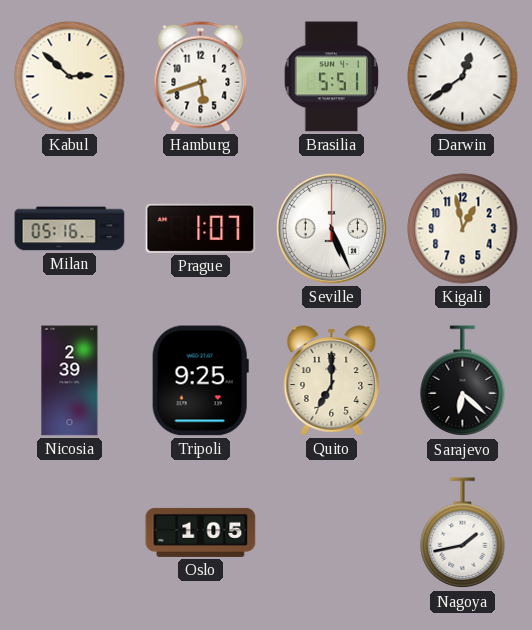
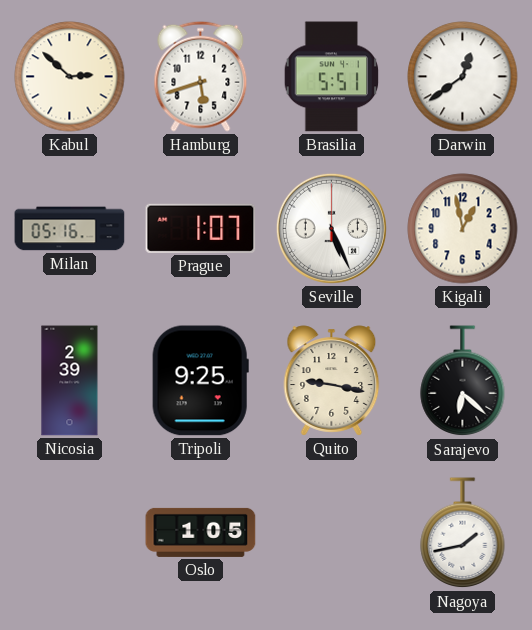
Quito: 7:00 -> 9:17
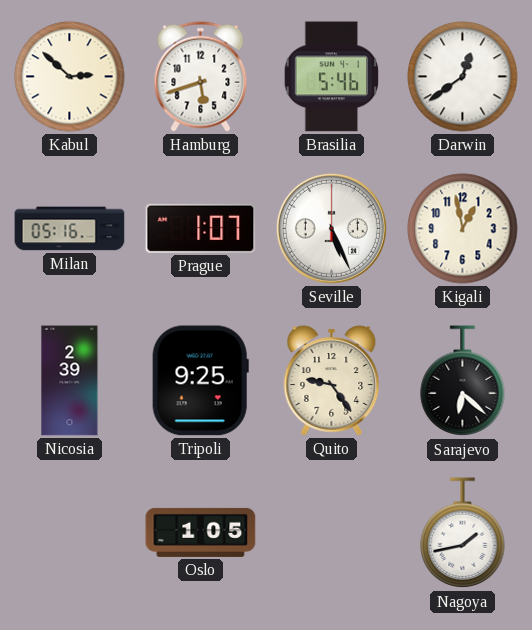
Brasilia: 5:51 -> 5:46
Quito: 9:17 -> 9:24
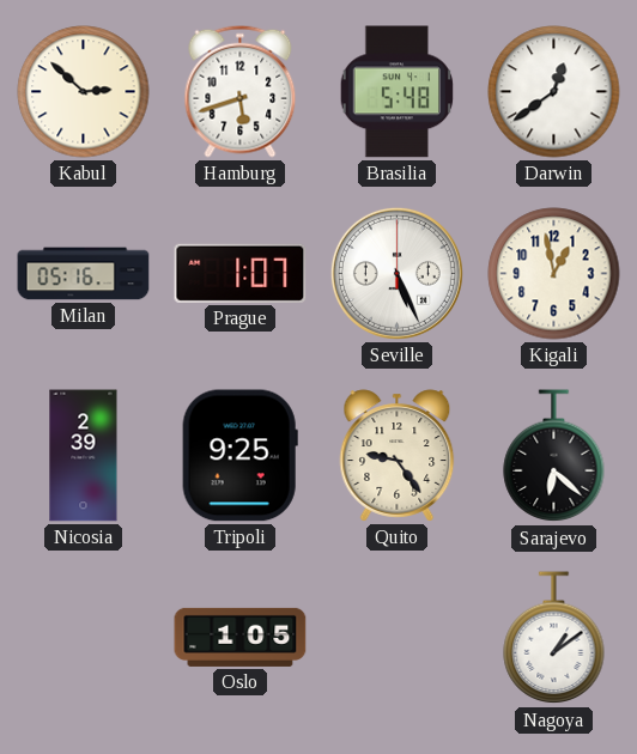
Brasilia: 5:46 -> 5:48
Nagoya: 1:43 -> 1:09
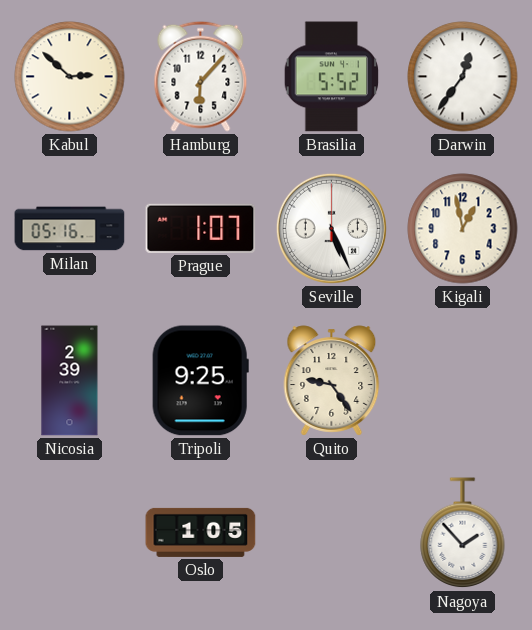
Hamburg: 5:42 -> 6:07
Brasilia: 5:48 -> 5:52
Darwin: 12:39 -> 12:36
Sarajevo: 6:22 -> none
Nagoya: 1:09 -> 1:53
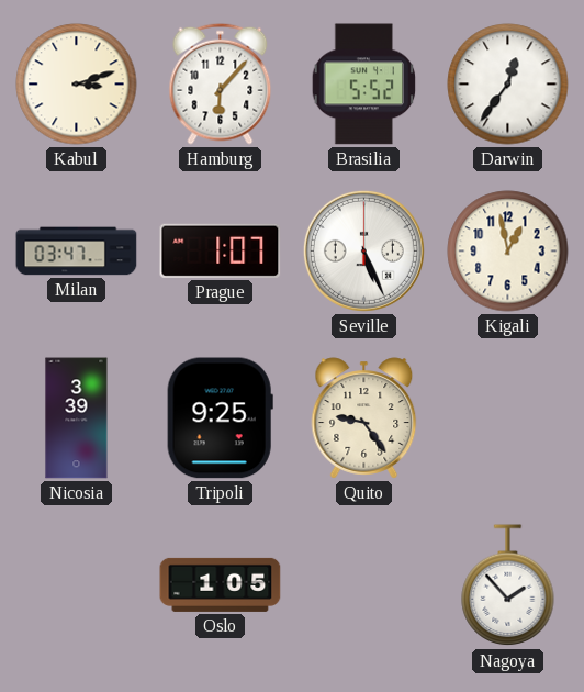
Kabul: 2:52 -> 3:12
Milan: 05:16 -> 03:47
Nicosia: 2:39 -> 3:39
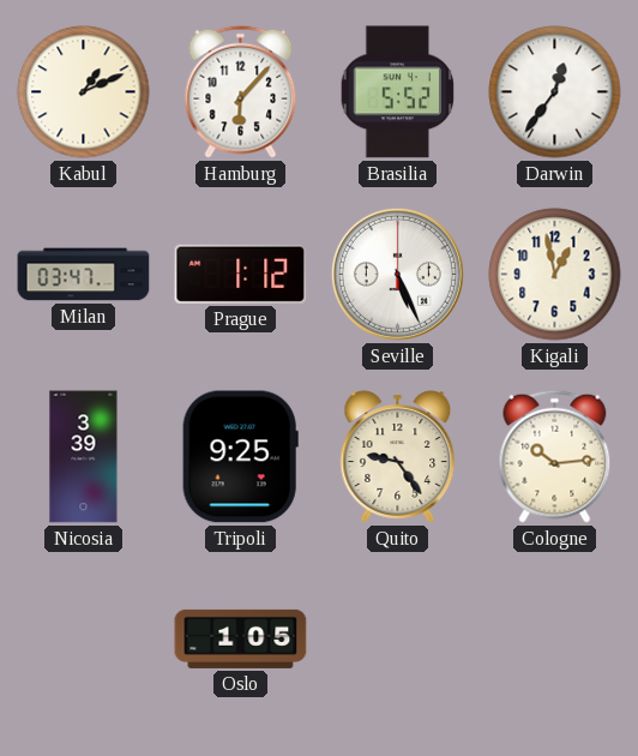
Kabul: 3:12 -> 1:11
Prague: 1:07 -> 1:12
Cologne: none -> 10:14
Nagoya: 1:53 -> none
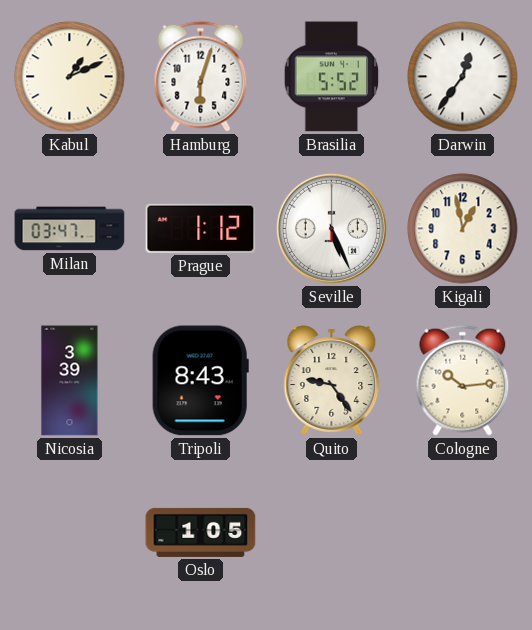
Hamburg: 6:07 -> 6:03
Tripoli: 9:25 -> 8:43
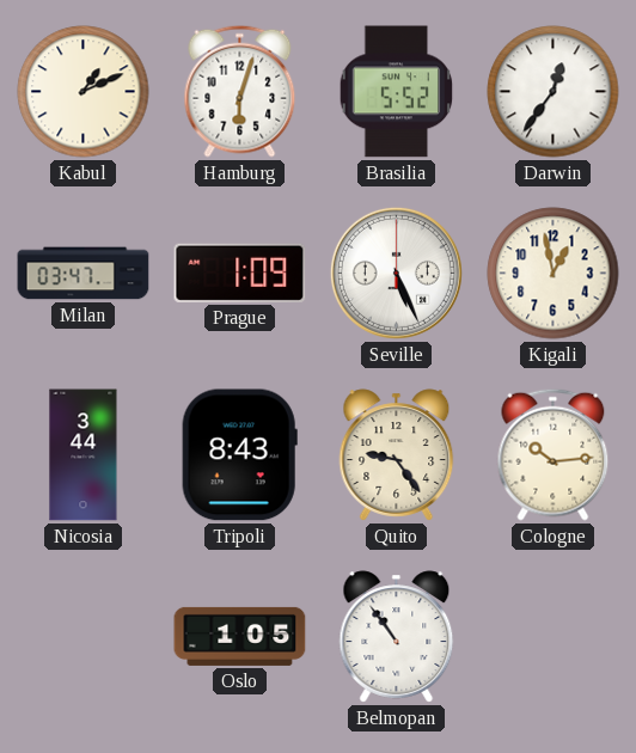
Prague: 1:12 -> 1:09
Nicosia: 3:39 -> 3:44
Belmopan: none -> 10:54
